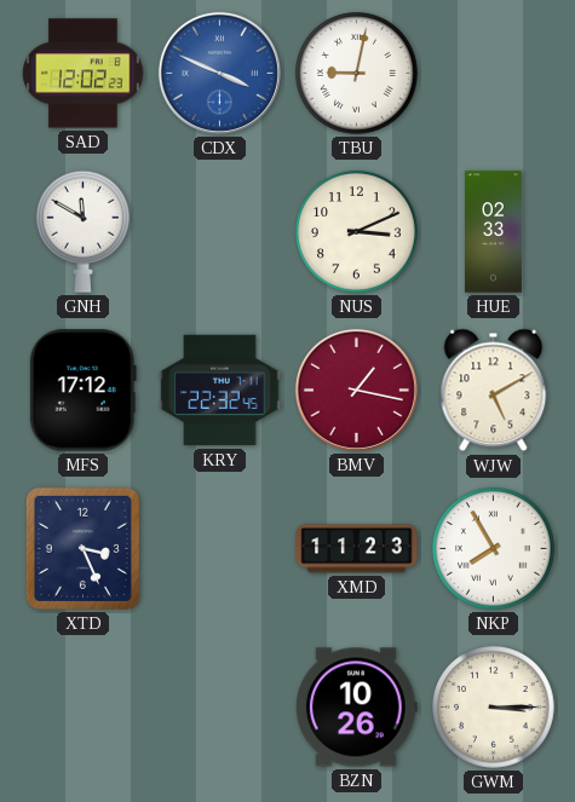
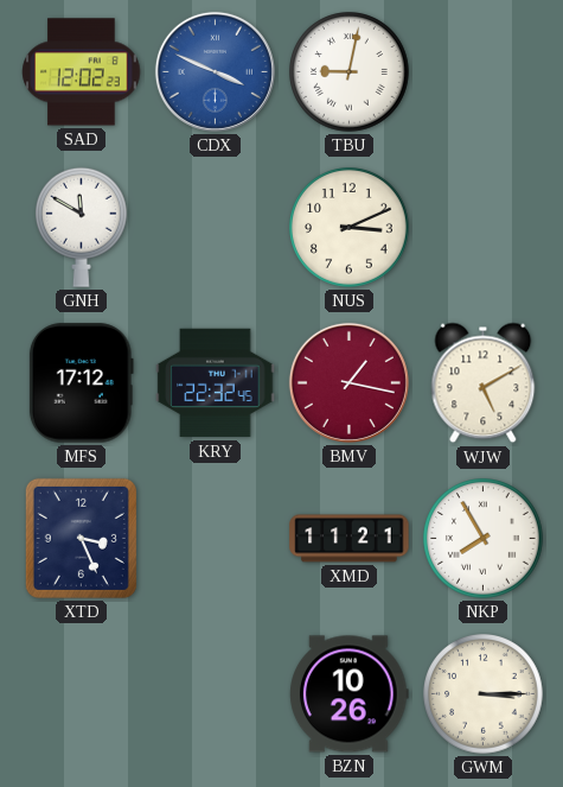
HUE: 02:33 -> none
XMD: 11:23 -> 11:21
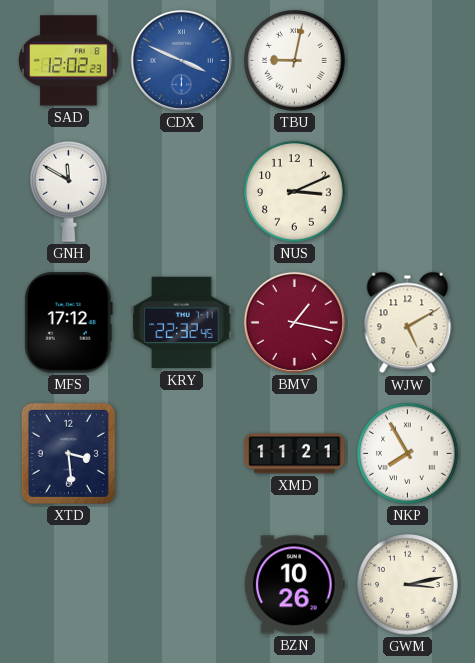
XTD: 3:26 -> 3:29
GWM: 3:15 -> 3:13
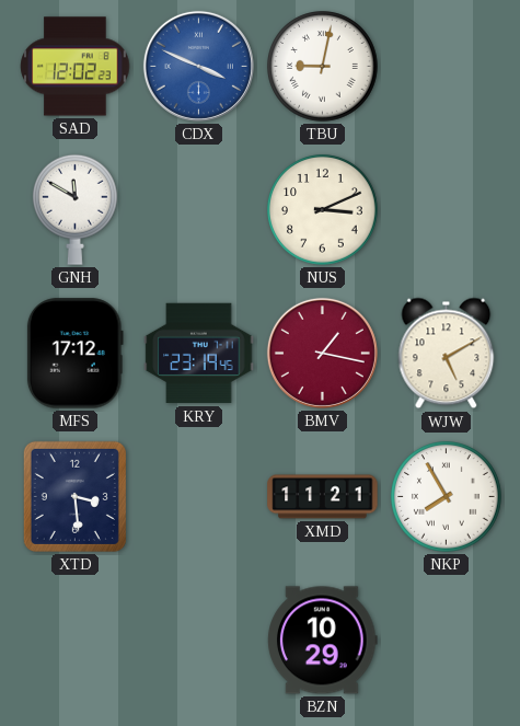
KRY: 22:32 -> 23:19
BZN: 10:26 -> 10:29
GWM: 3:13 -> none
